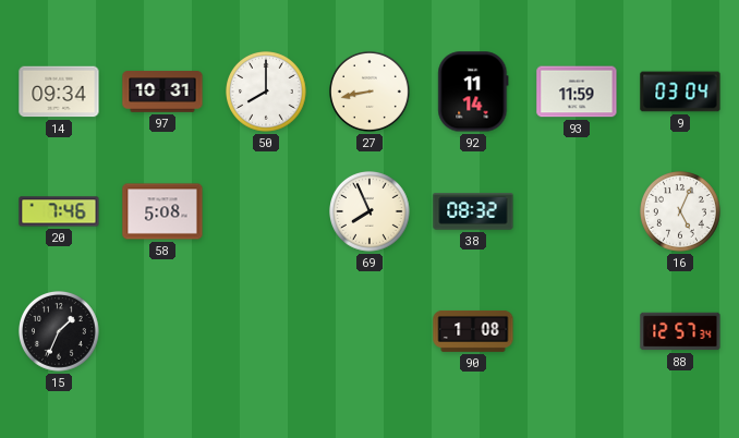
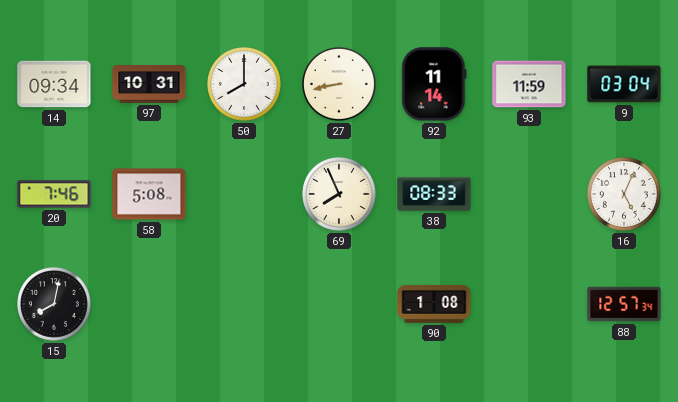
38: 08:32 -> 08:33
15: 1:34 -> 8:02
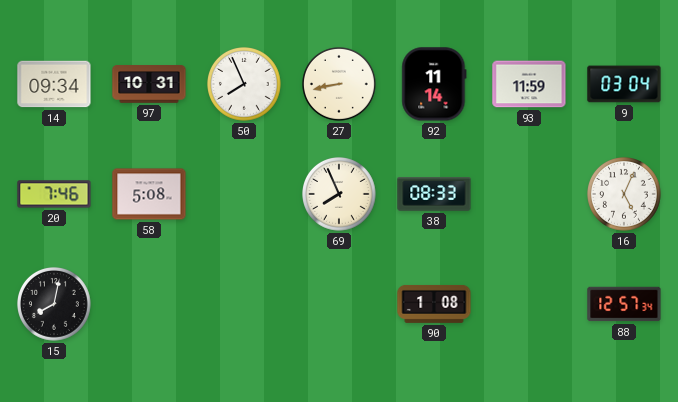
50: 8:00 -> 7:56
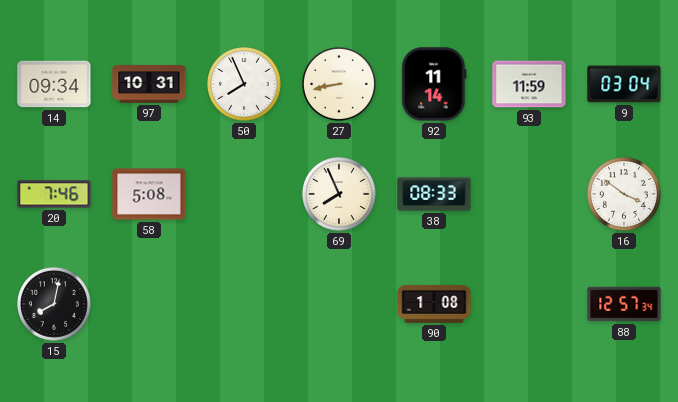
16: 5:04 -> 3:51
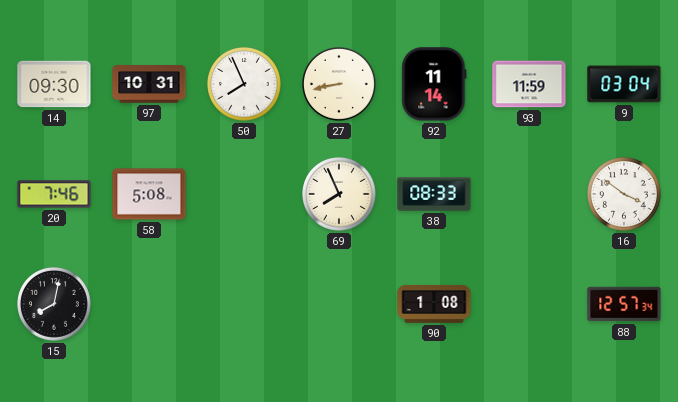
14: 09:34 -> 09:30
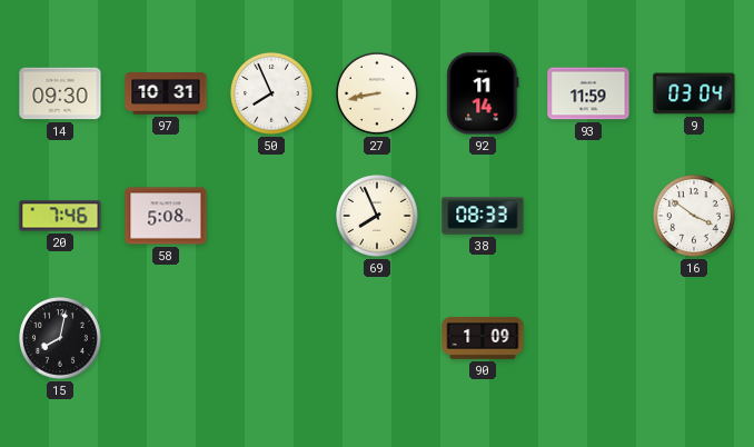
90: 1:08 -> 1:09
88: 12:57 -> none
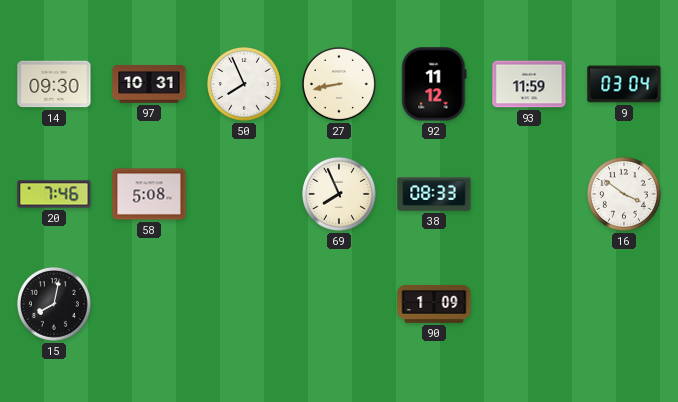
92: 11:14 -> 11:12
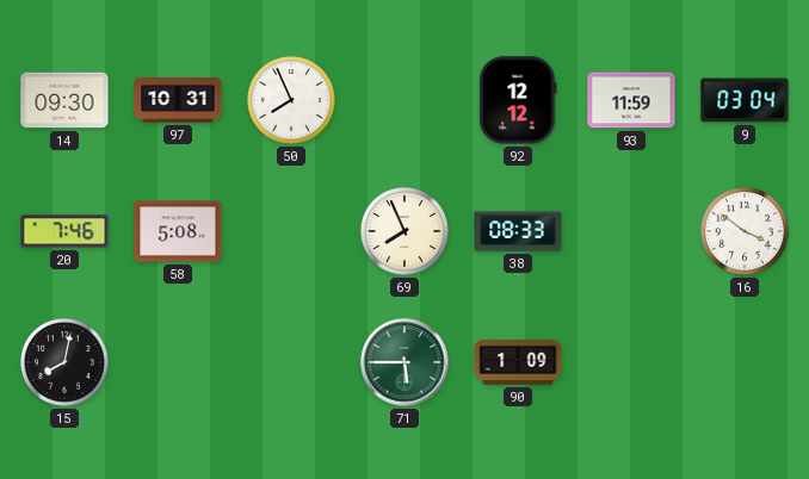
27: 8:43 -> none
92: 11:12 -> 12:12
71: none -> 5:45
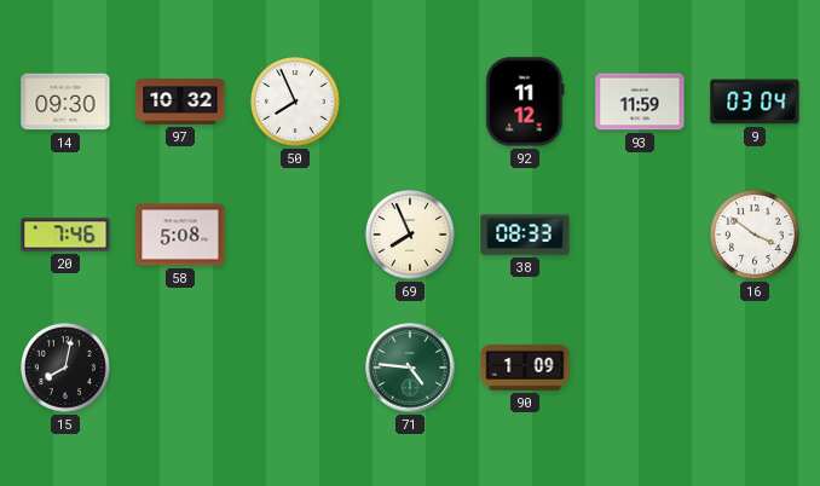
97: 10:31 -> 10:32
92: 12:12 -> 11:12
71: 5:45 -> 4:46
